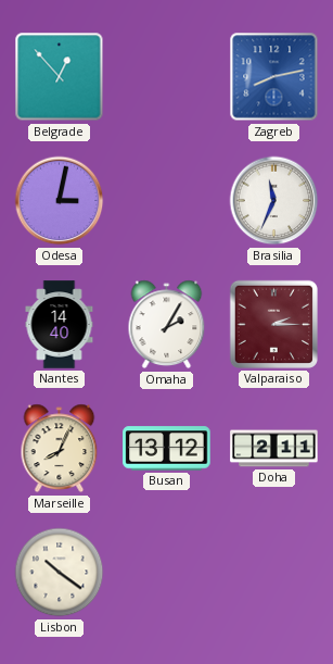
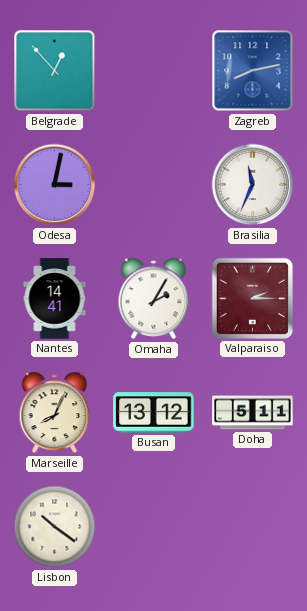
Nantes: 14:40 -> 14:41
Doha: 2:11 -> 5:11
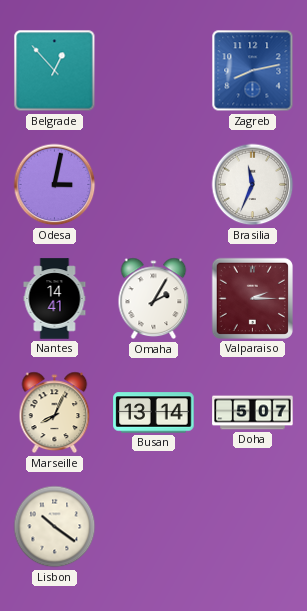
Busan: 13:12 -> 13:14
Doha: 5:11 -> 5:07
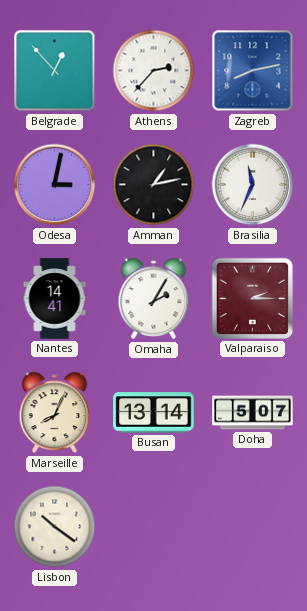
Athens: none -> 2:37
Amman: none -> 1:13
